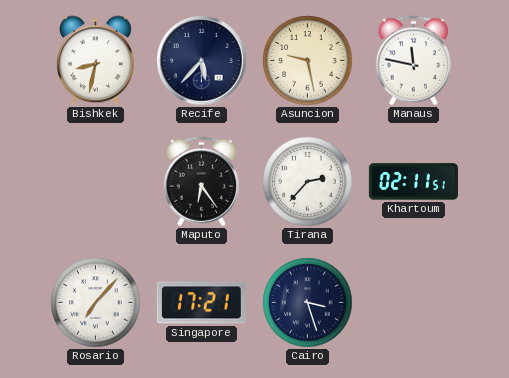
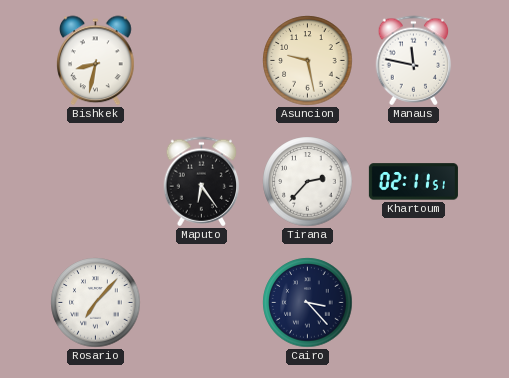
Recife: 5:37 -> none
Singapore: 17:21 -> none
Cairo: 3:27 -> 3:23
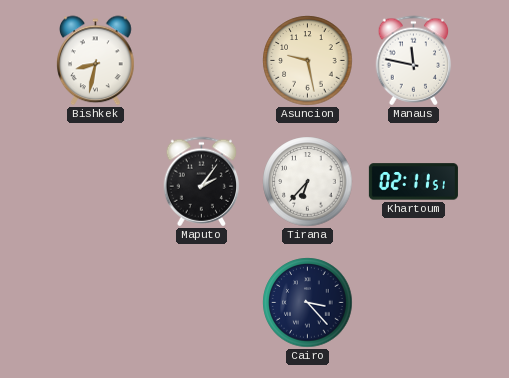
Maputo: 6:24 -> 2:06
Tirana: 2:37 -> 6:37
Rosario: 7:07 -> none
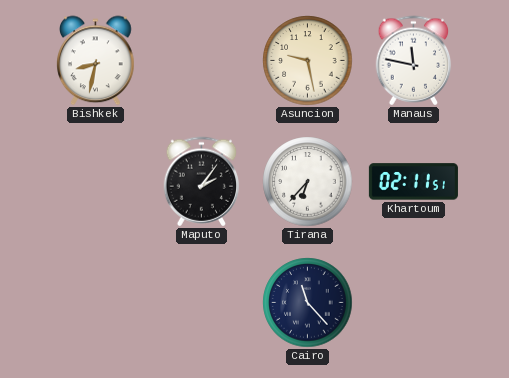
Cairo: 3:23 -> 11:23
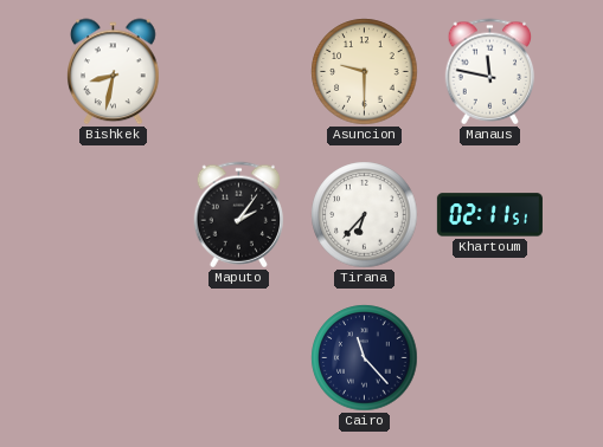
Asuncion: 9:28 -> 9:30
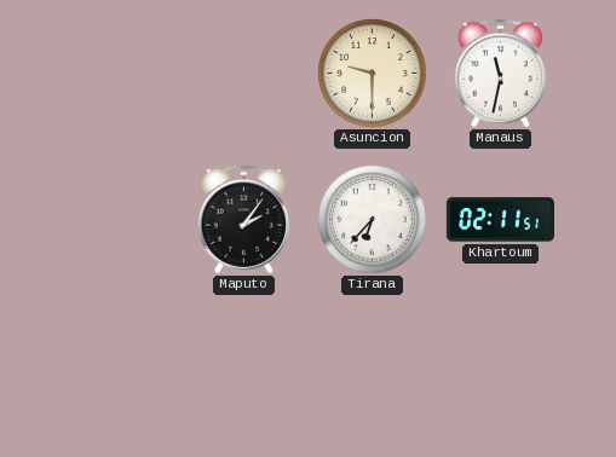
Bishkek: 8:32 -> none
Manaus: 11:47 -> 11:32
Cairo: 11:23 -> none
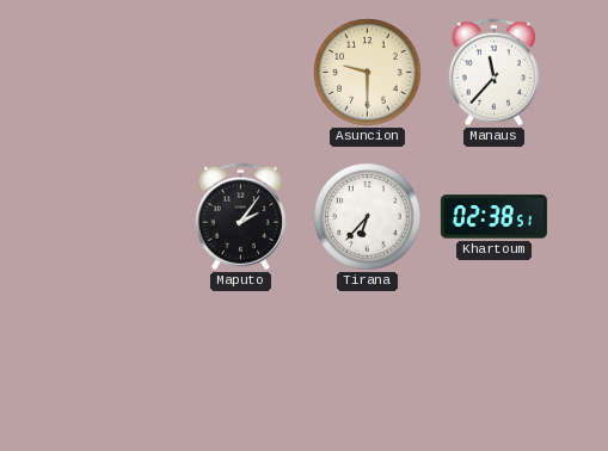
Manaus: 11:32 -> 11:37
Khartoum: 02:11 -> 02:38
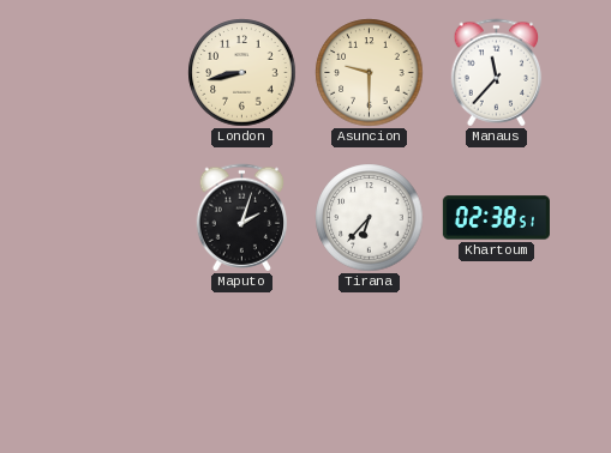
London: none -> 8:43
Maputo: 2:06 -> 2:03
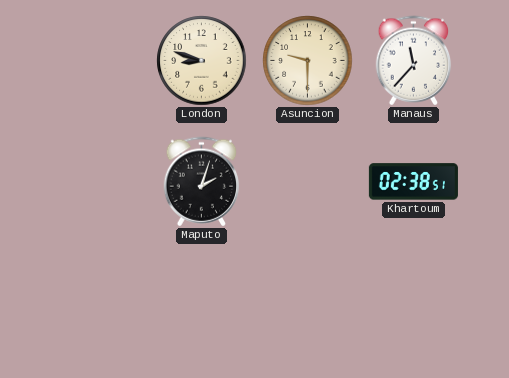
London: 8:43 -> 8:48
Tirana: 6:37 -> none
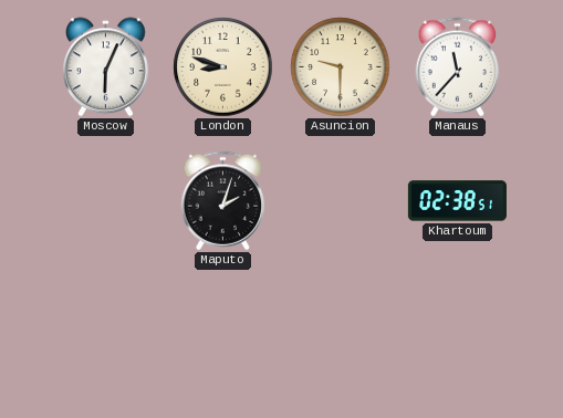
Moscow: none -> 6:04
